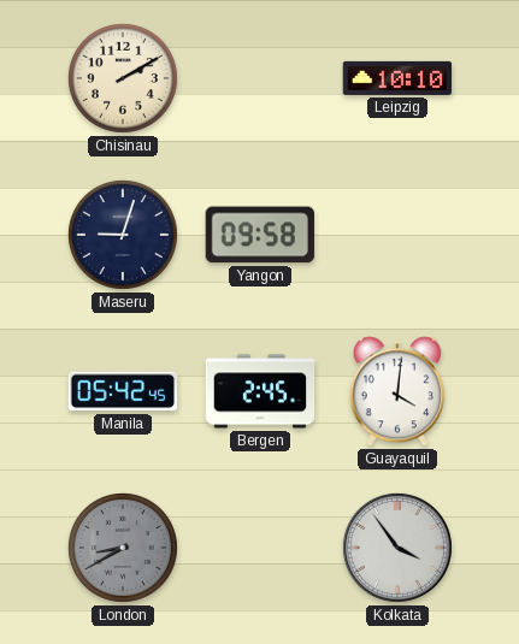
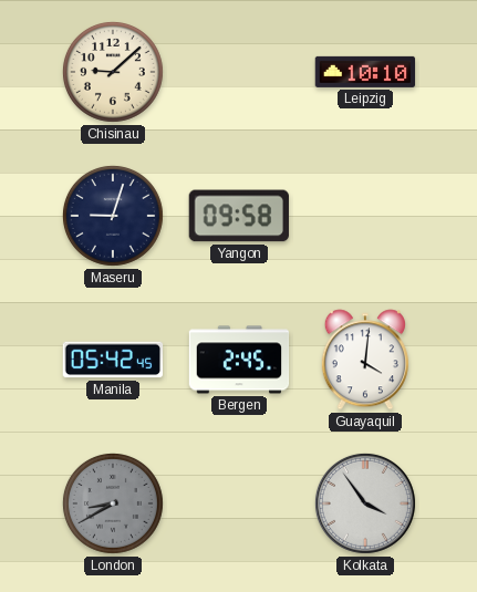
Chisinau: 2:10 -> 9:08
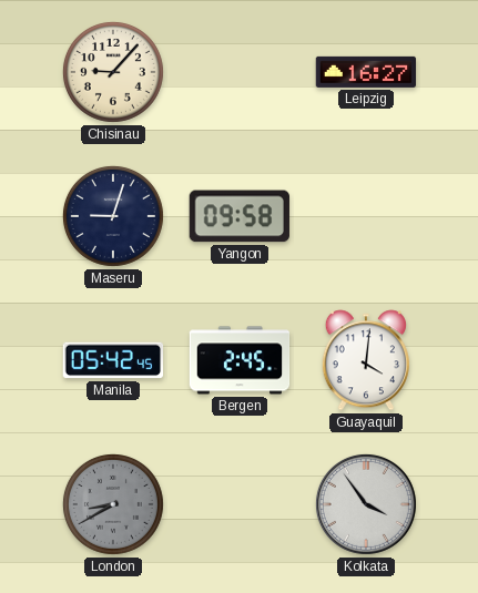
Chisinau: 9:08 -> 9:07
Leipzig: 10:10 -> 16:27
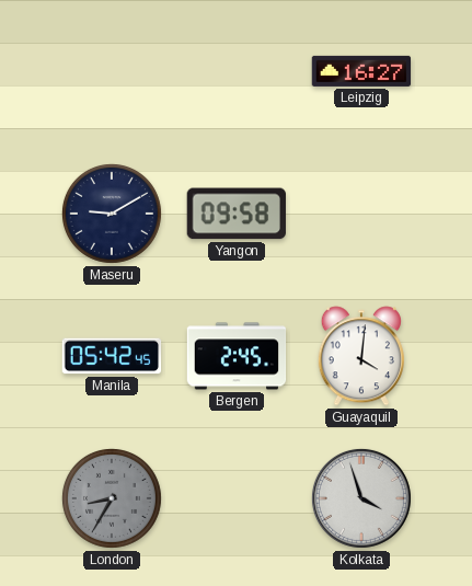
Chisinau: 9:07 -> none
Maseru: 9:03 -> 9:10
London: 8:40 -> 8:35
Kolkata: 3:54 -> 3:57
